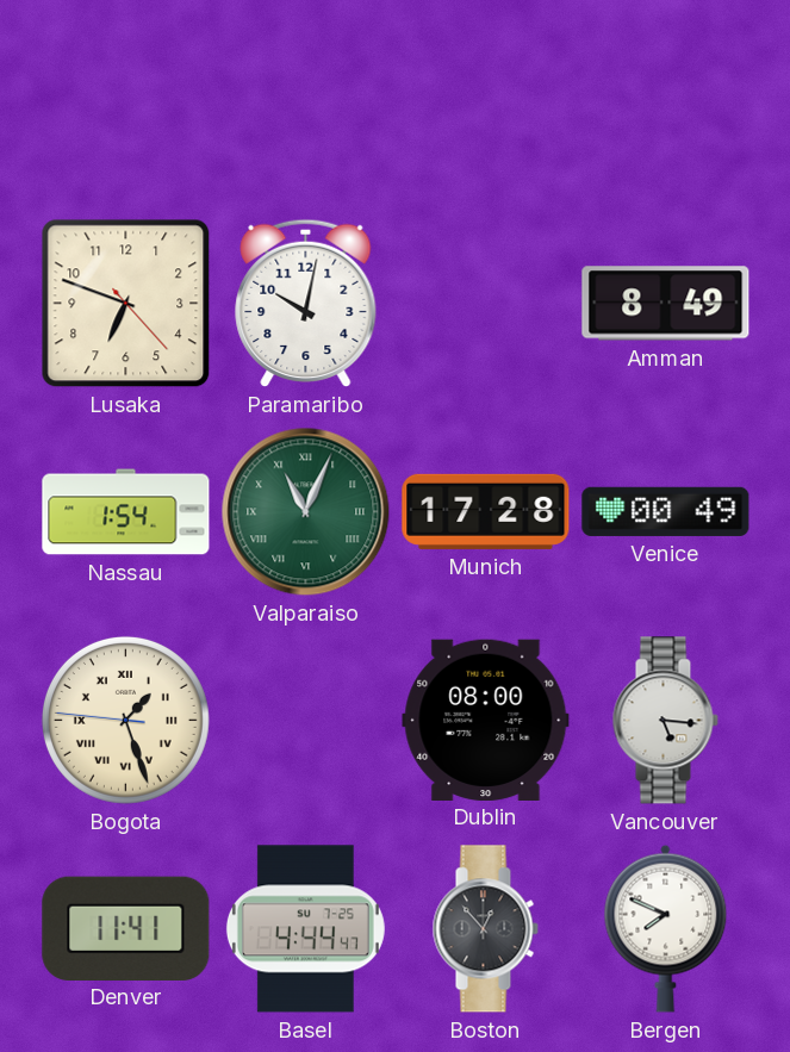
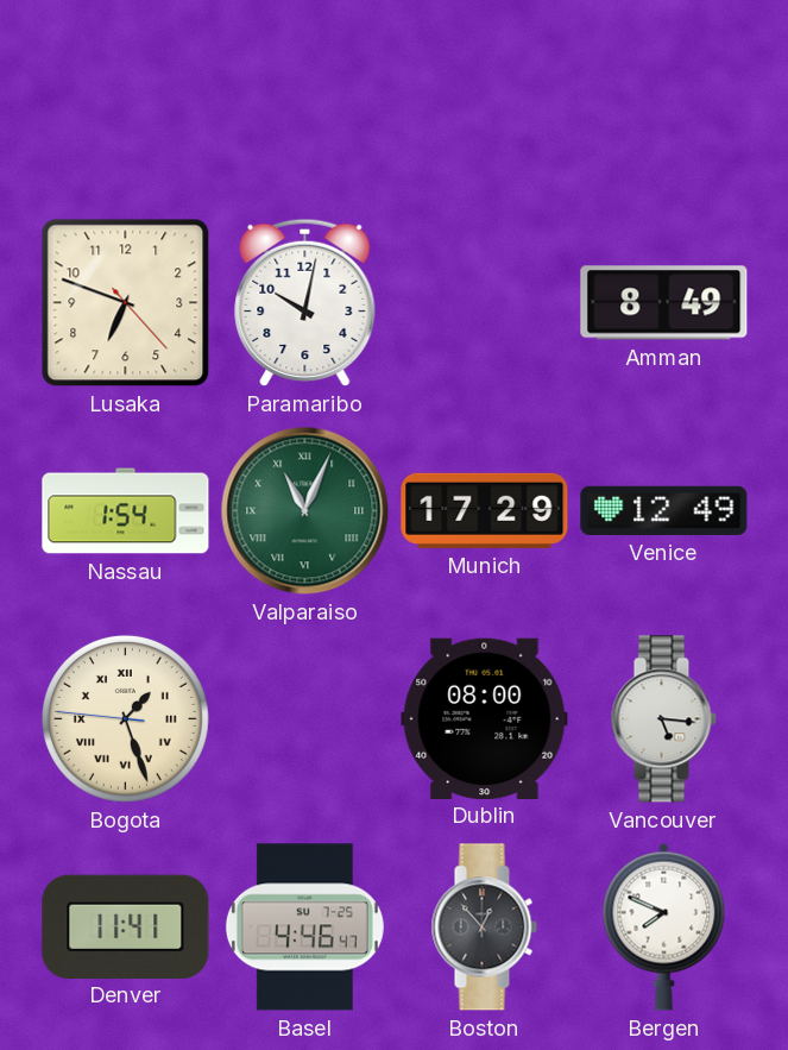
Munich: 17:28 -> 17:29
Venice: 00:49 -> 12:49
Basel: 4:44 -> 4:46
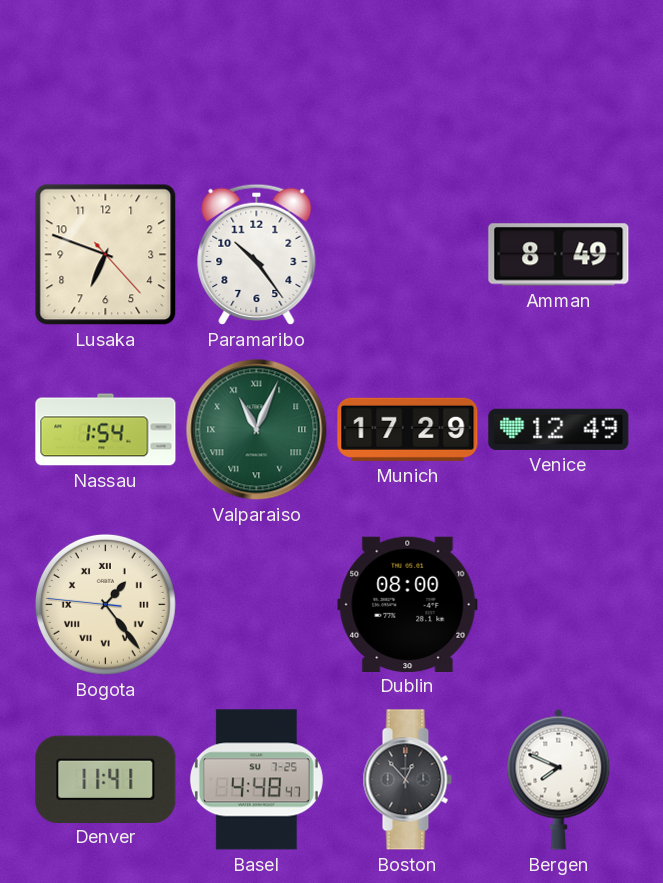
Paramaribo: 10:02 -> 10:24
Bogota: 1:26 -> 1:23
Vancouver: 5:16 -> none
Basel: 4:46 -> 4:48
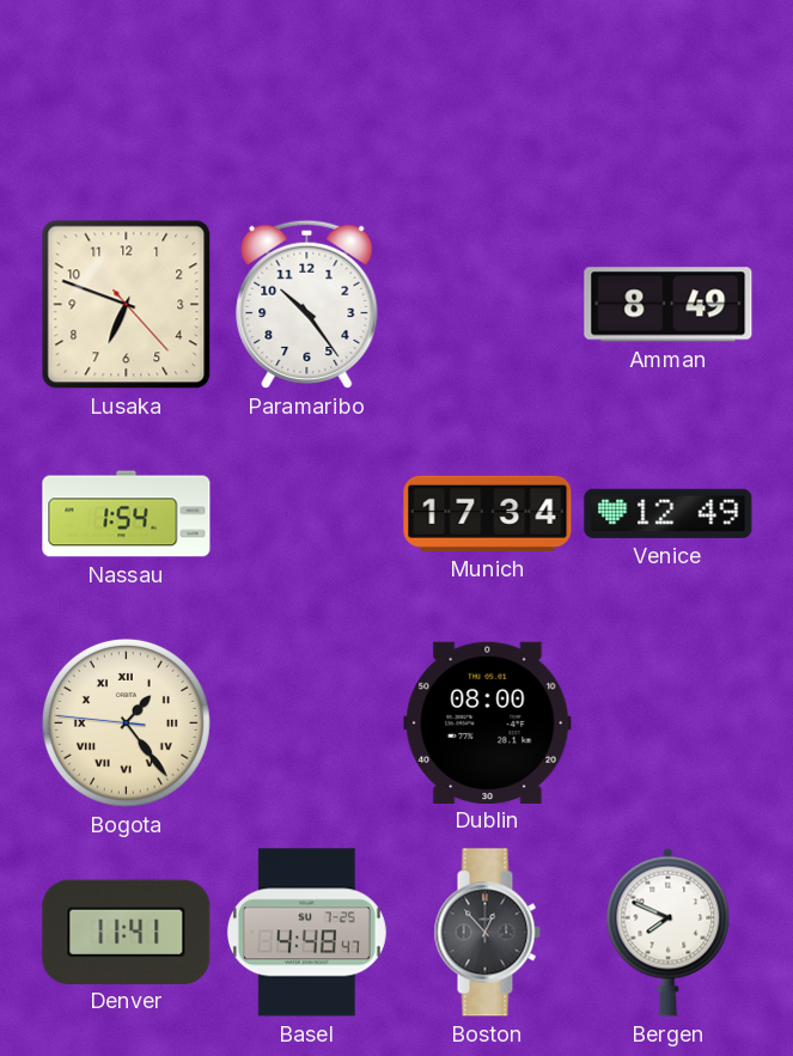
Valparaiso: 11:04 -> none
Munich: 17:29 -> 17:34
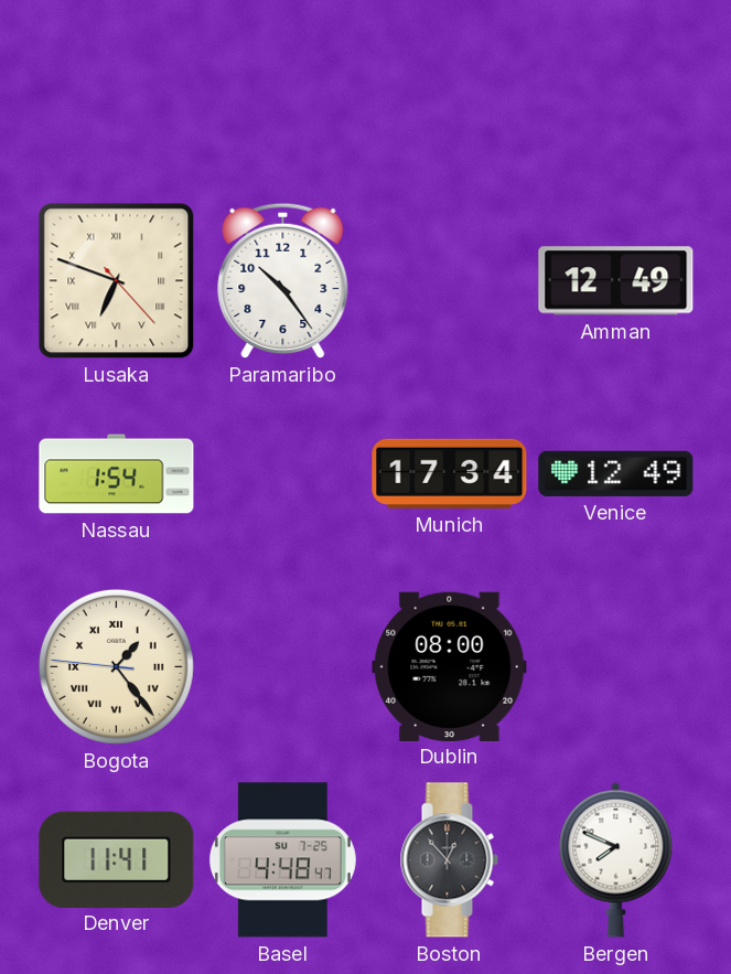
Lusaka numerals: Arabic -> Roman
Amman: 8:49 -> 12:49
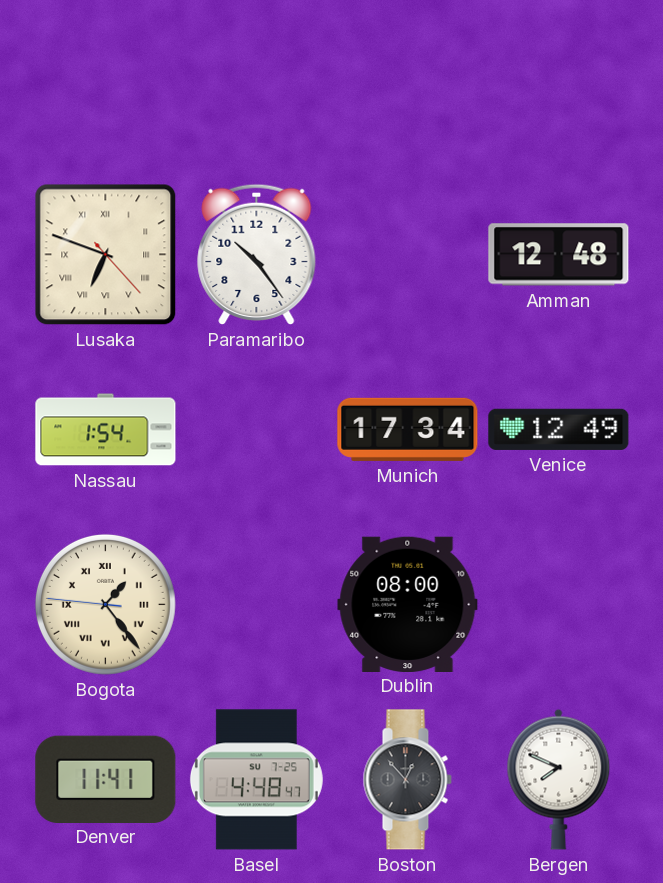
Amman: 12:49 -> 12:48
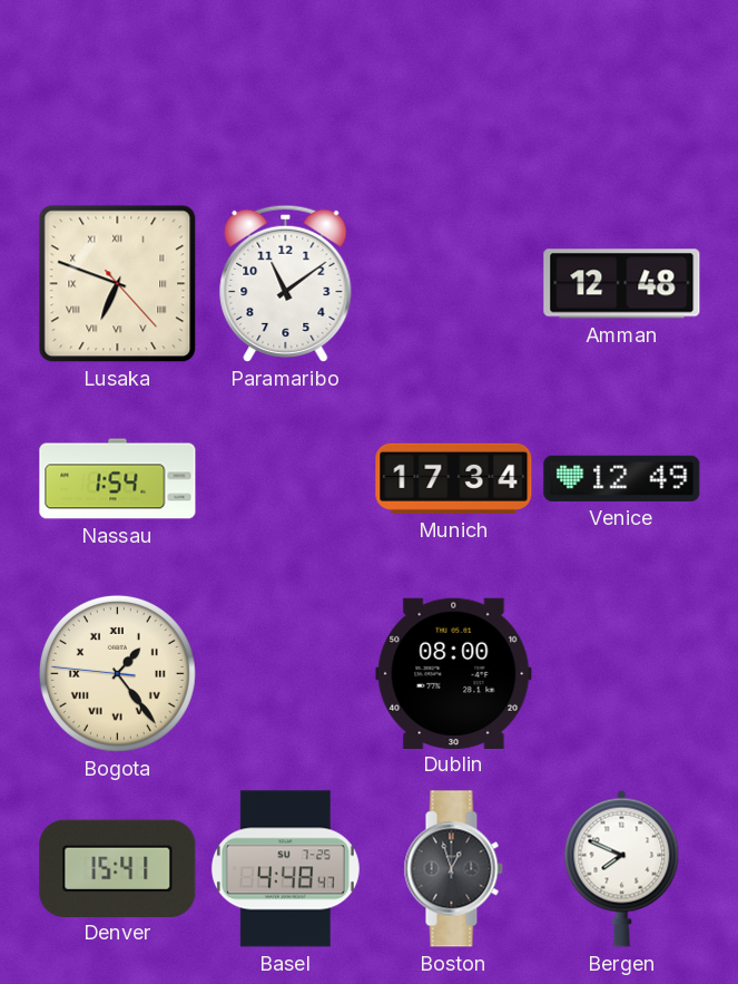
Paramaribo: 10:24 -> 11:09
Denver: 11:41 -> 15:41
Boston: 12:53 -> 12:57
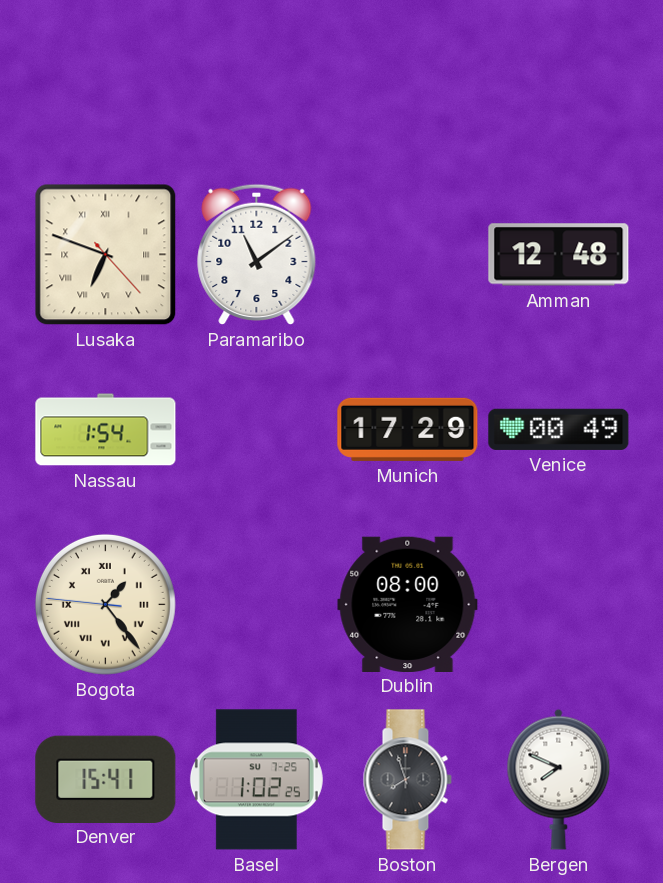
Munich: 17:34 -> 17:29
Venice: 12:49 -> 00:49
Basel: 4:48 -> 1:02
Boston: 12:57 -> 7:57
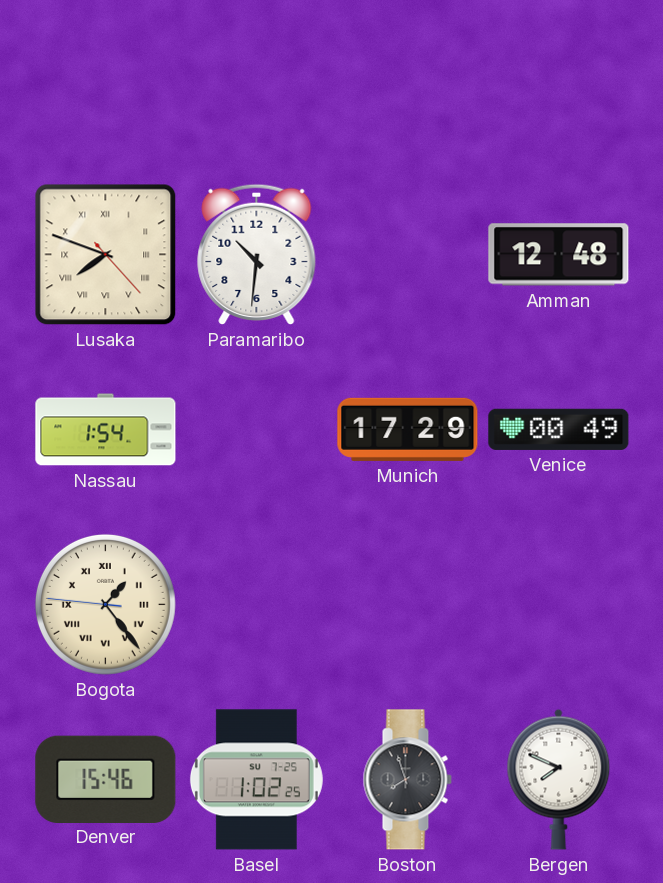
Lusaka: 6:48 -> 7:48
Paramaribo: 11:09 -> 10:31
Dublin: 08:00 -> none
Denver: 15:41 -> 15:46
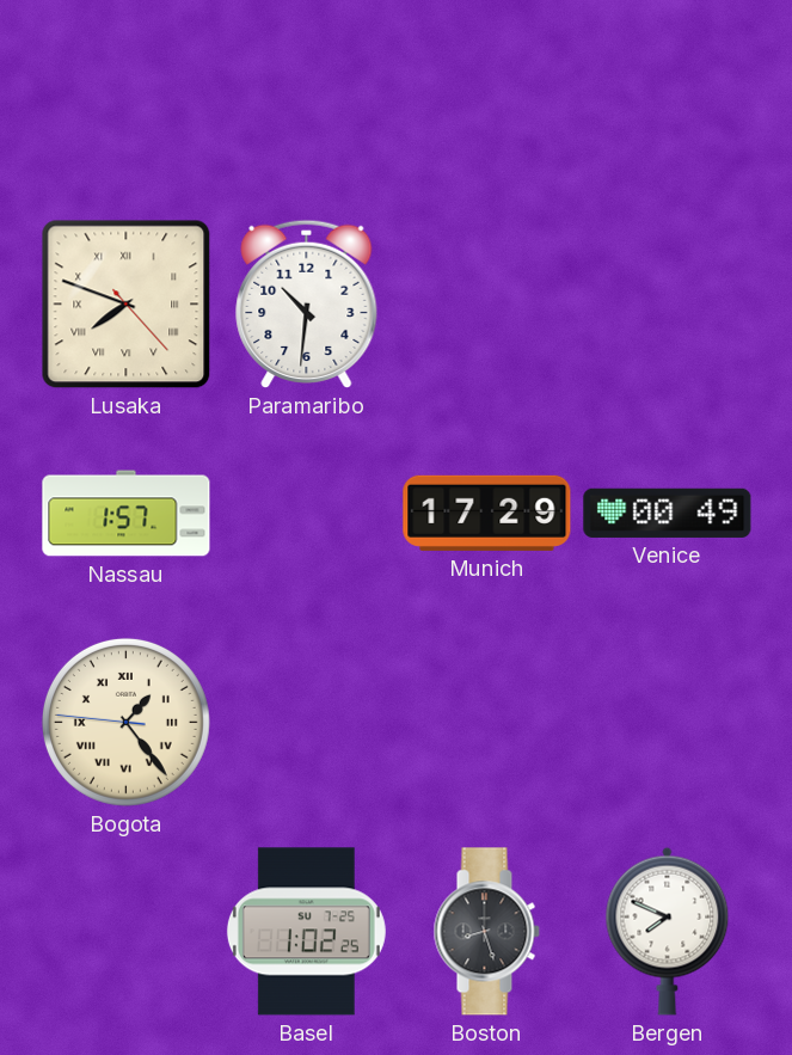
Amman: 12:48 -> none
Nassau: 1:54 -> 1:57
Denver: 15:46 -> none
Boston: 7:57 -> 8:27
